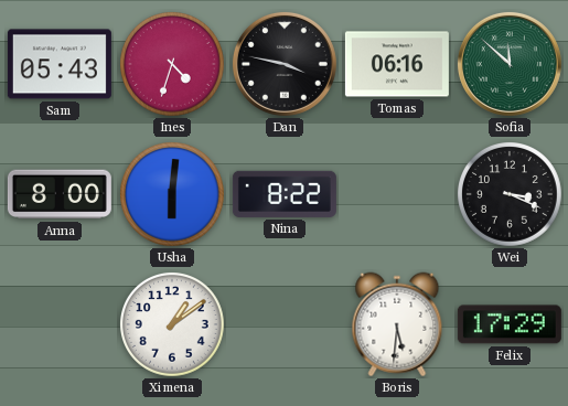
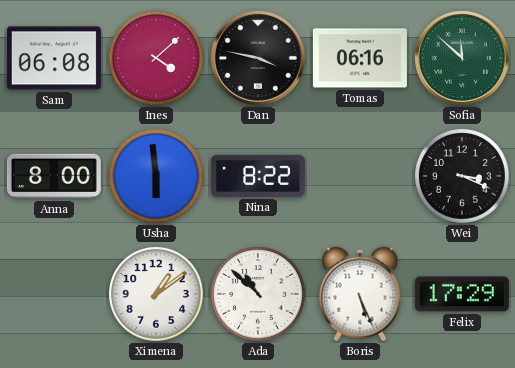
Sam: 05:43 -> 06:08
Ines: 4:33 -> 4:08
Usha: 6:01 -> 5:59
Ada: none -> 10:52
Boris: 5:31 -> 5:26
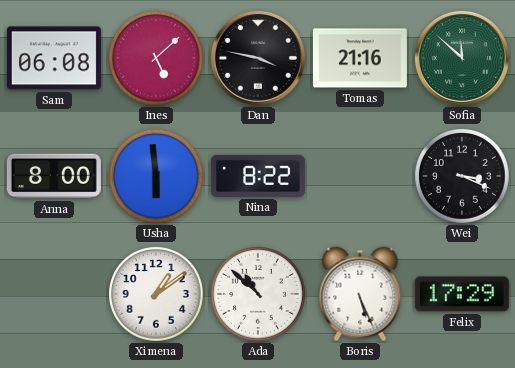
Ines: 4:08 -> 5:08
Tomas: 06:16 -> 21:16
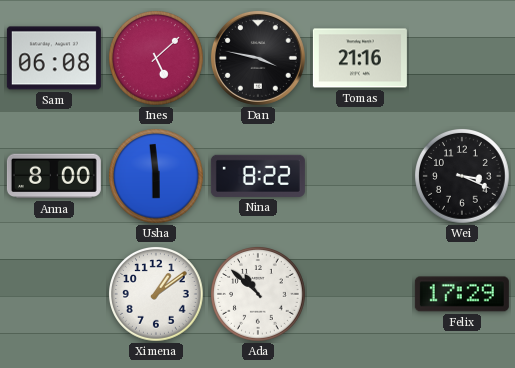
Sofia: 11:52 -> none
Boris: 5:26 -> none
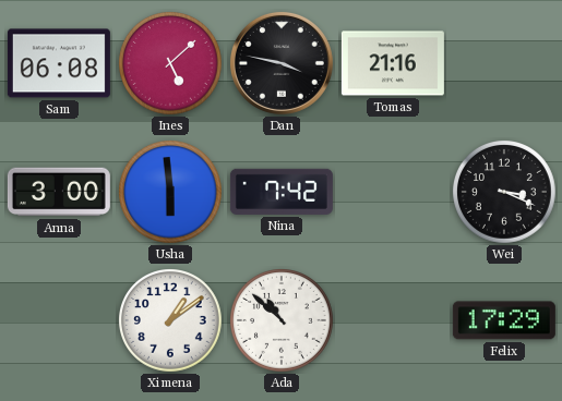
Anna: 8:00 -> 3:00
Nina: 8:22 -> 7:42
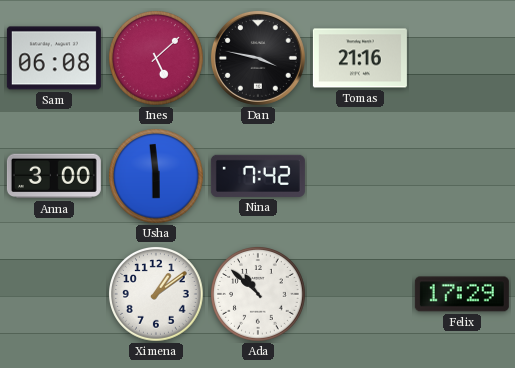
Wei: 3:19 -> none
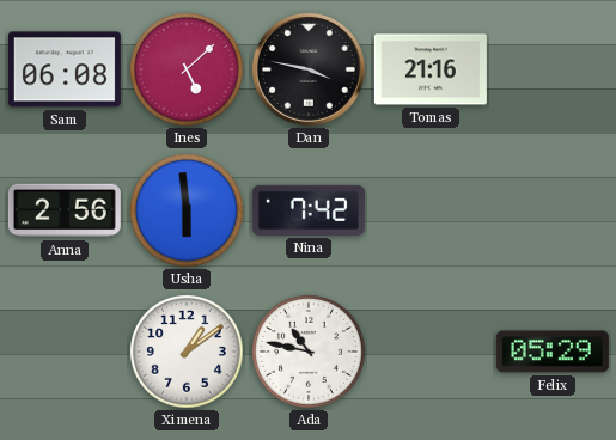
Anna: 3:00 -> 2:56
Ada: 10:52 -> 10:47
Felix: 17:29 -> 05:29
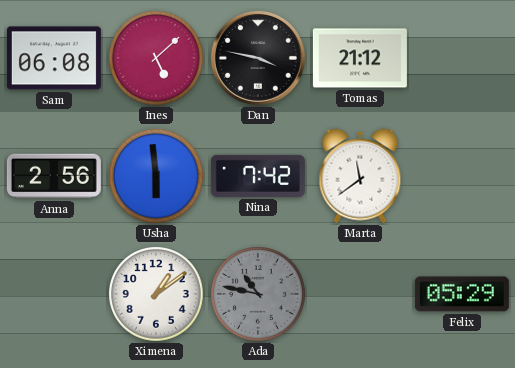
Tomas: 21:16 -> 21:12
Marta: none -> 11:39
Ada dial: white -> grey
